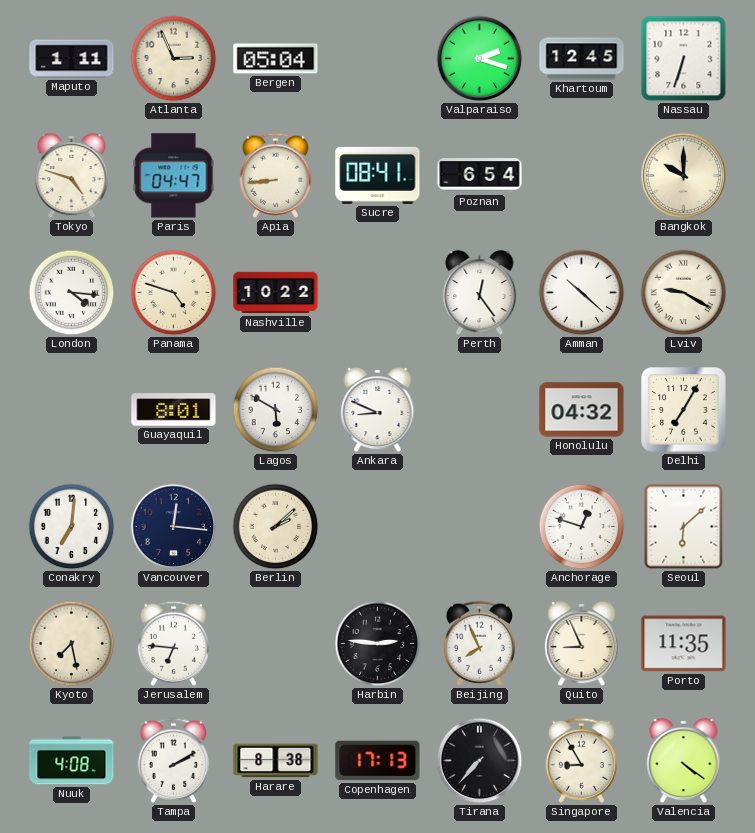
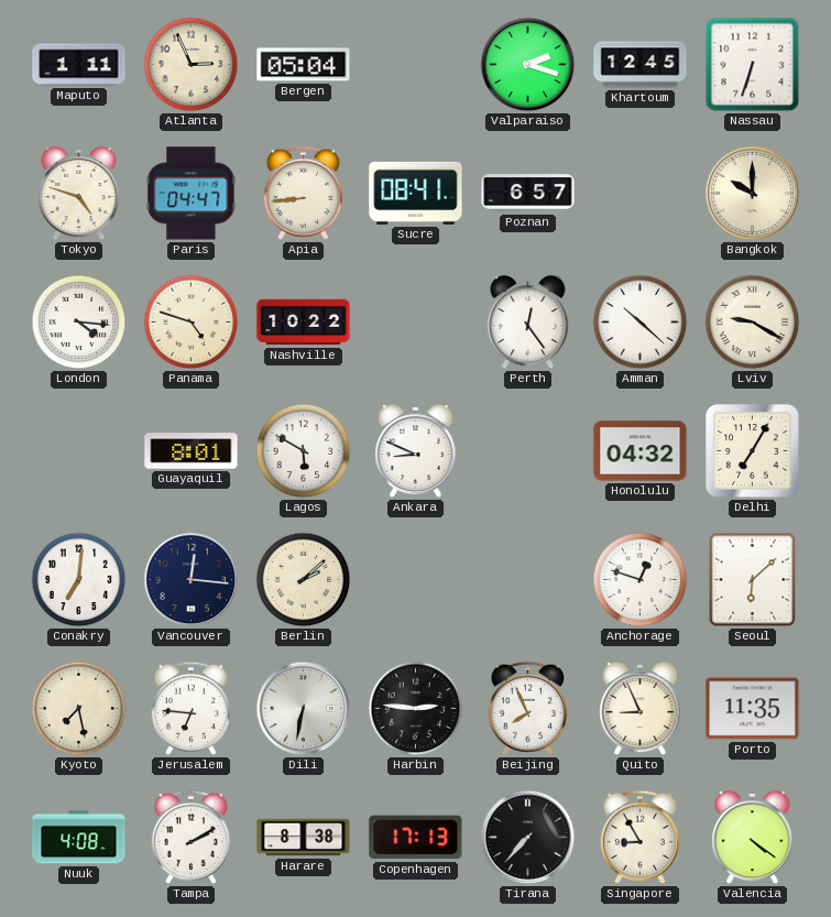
Poznan: 6:54 -> 6:57
Dili: none -> 6:32
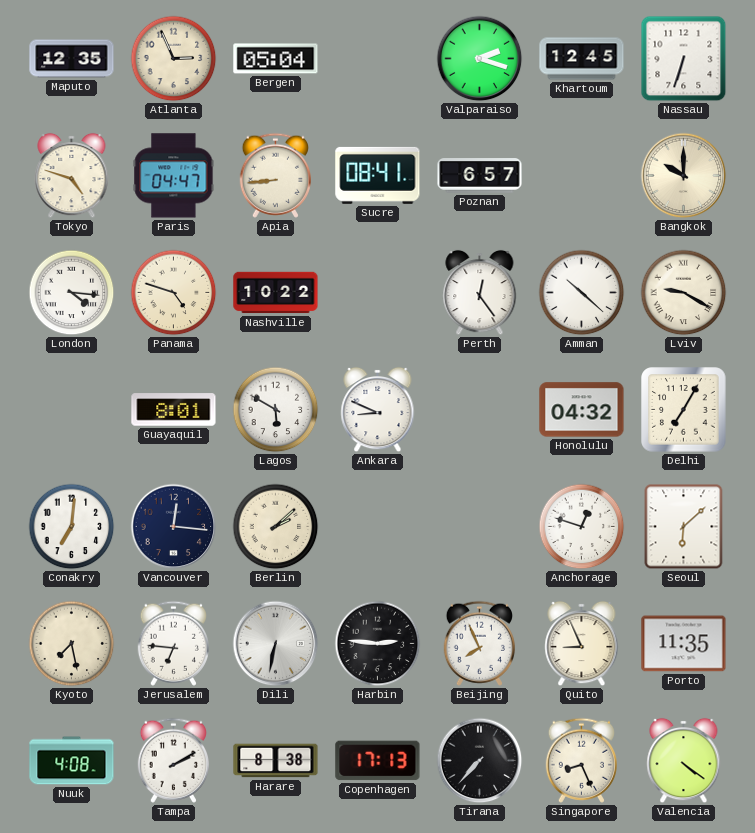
Maputo: 1:11 -> 12:35
Singapore: 8:55 -> 8:26
